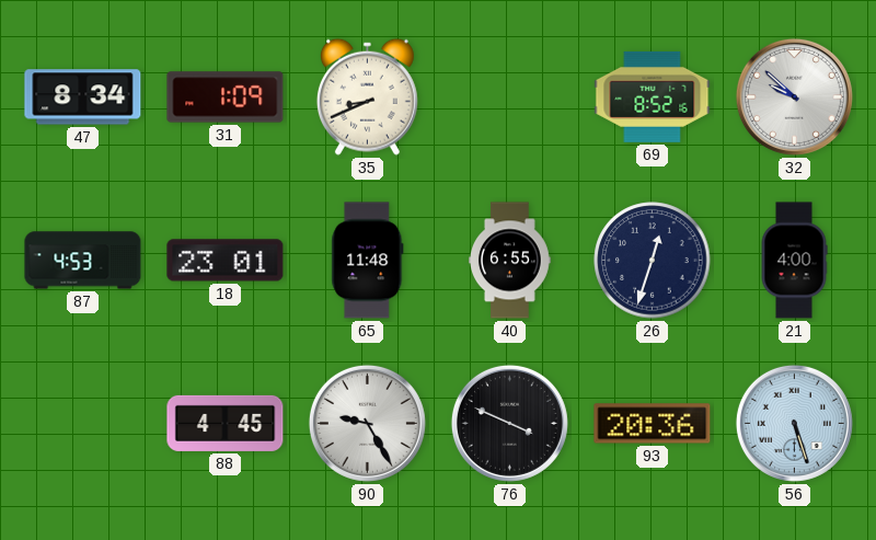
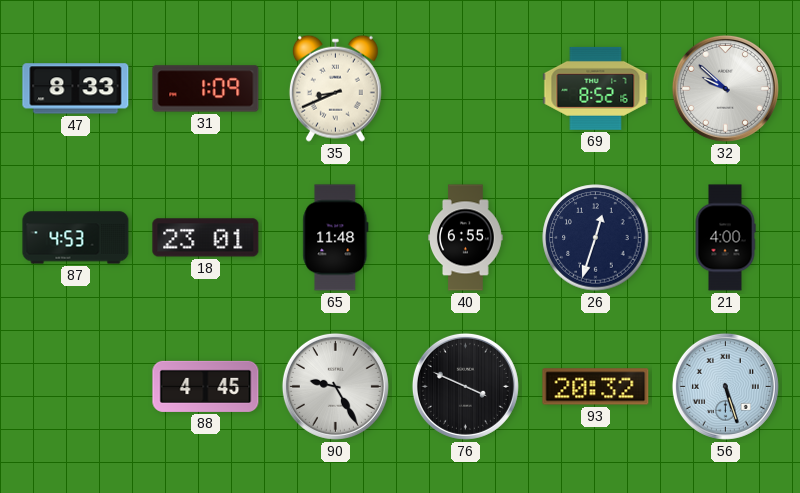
47: 8:34 -> 8:33
93: 20:36 -> 20:32
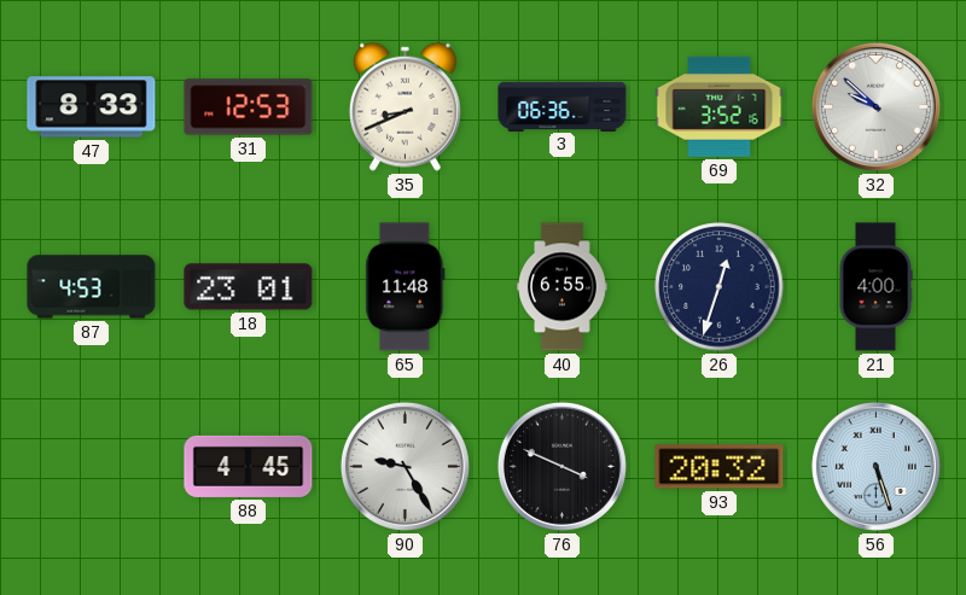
31: 1:09 -> 12:53
3: none -> 06:36
69: 8:52 -> 3:52
